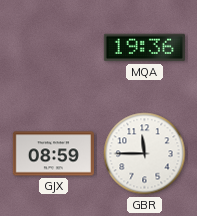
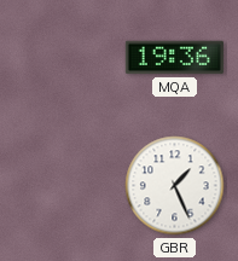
GJX: 08:59 -> none
GBR: 11:45 -> 1:26
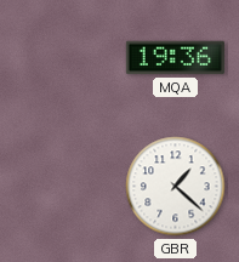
GBR: 1:26 -> 1:22
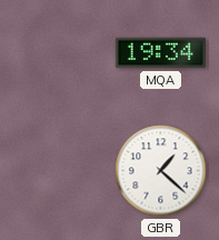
MQA: 19:36 -> 19:34
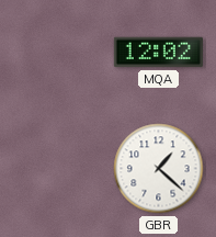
MQA: 19:34 -> 12:02
